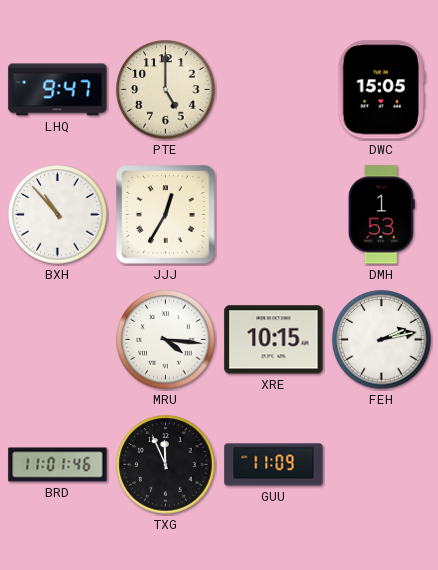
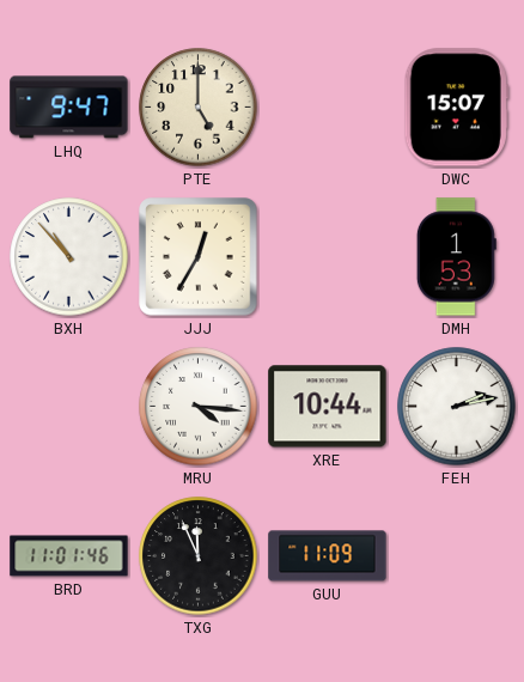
DWC: 15:05 -> 15:07
XRE: 10:15 -> 10:44
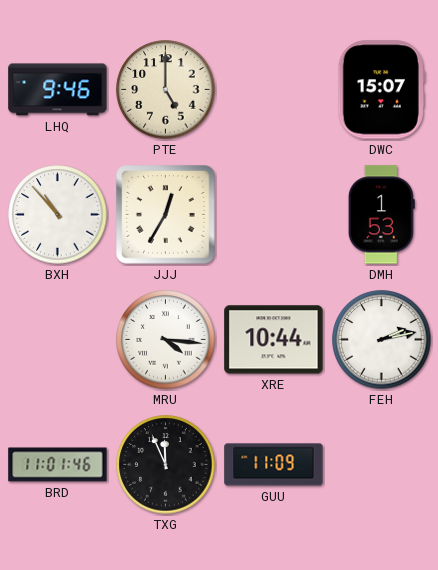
LHQ: 9:47 -> 9:46
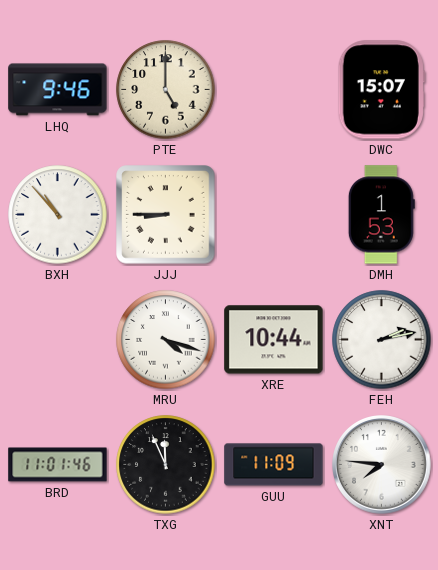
JJJ: 12:35 -> 8:45
MRU: 4:16 -> 4:18
XNT: none -> 7:46
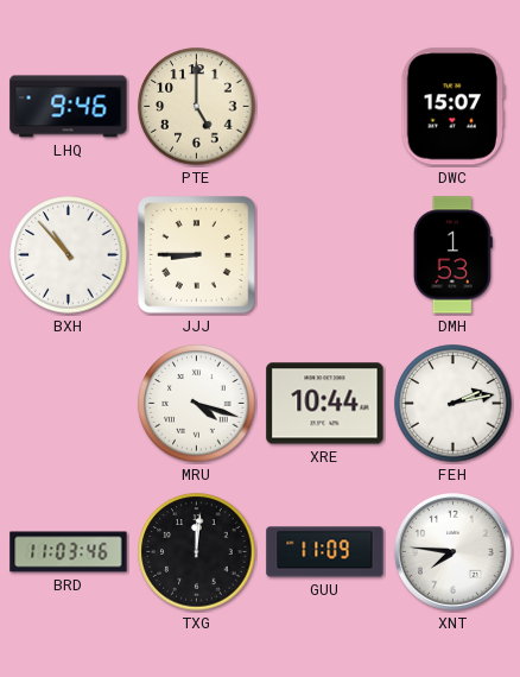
BRD: 11:01 -> 11:03
TXG: 11:56 -> 12:01
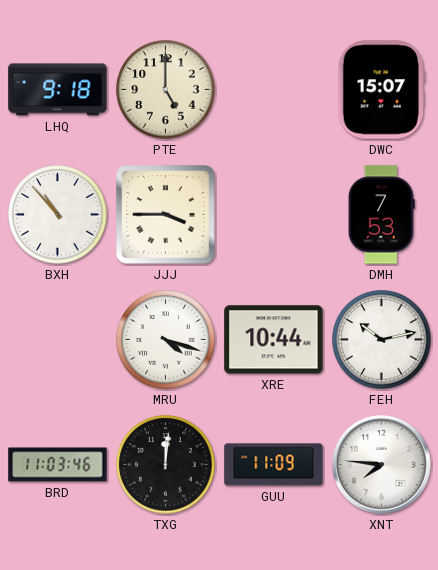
LHQ: 9:46 -> 9:18
JJJ: 8:45 -> 3:45
DMH: 1:53 -> 7:53
FEH: 2:13 -> 10:13
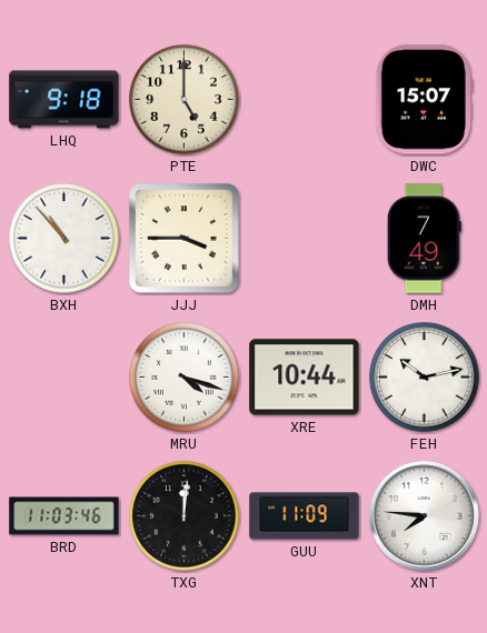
DMH: 7:53 -> 7:49
